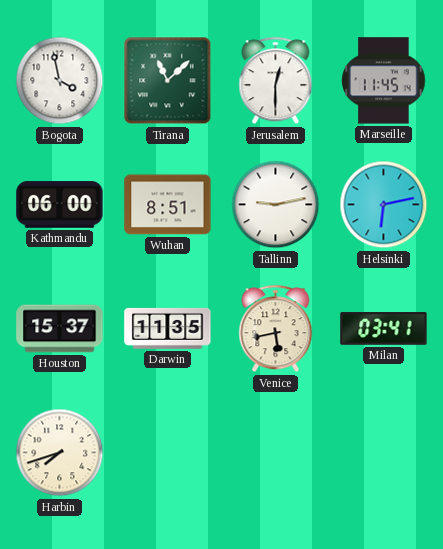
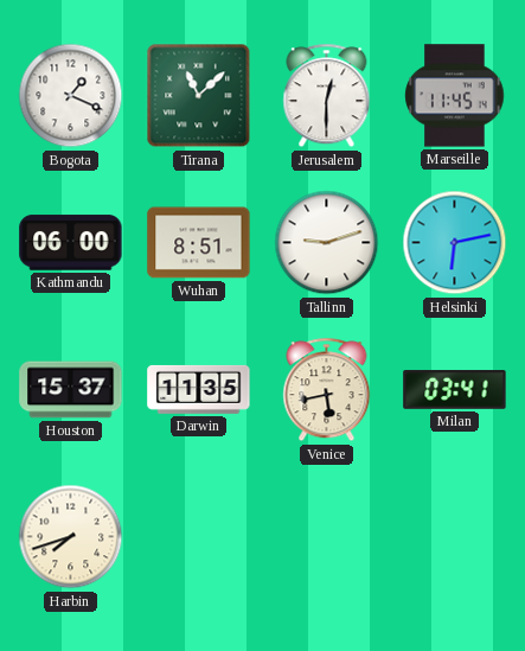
Bogota: 3:58 -> 1:19
Tallinn: 9:13 -> 9:12
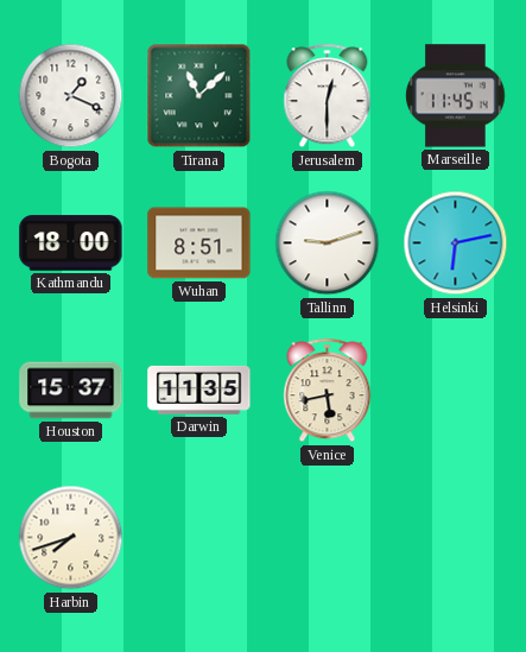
Kathmandu: 06:00 -> 18:00
Milan: 03:41 -> none
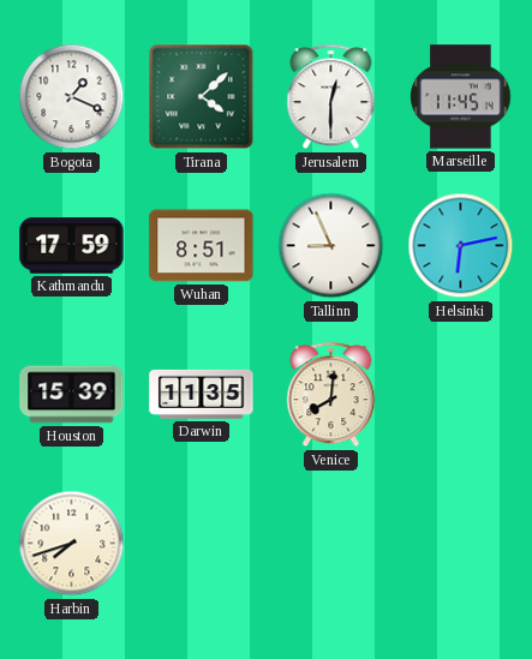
Tirana: 11:08 -> 4:08
Kathmandu: 18:00 -> 17:59
Tallinn: 9:12 -> 8:56
Houston: 15:37 -> 15:39
Venice: 5:43 -> 8:01
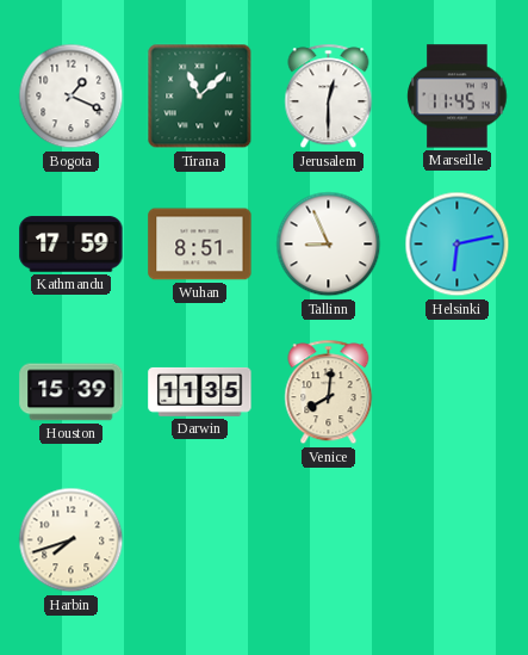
Tirana: 4:08 -> 11:08
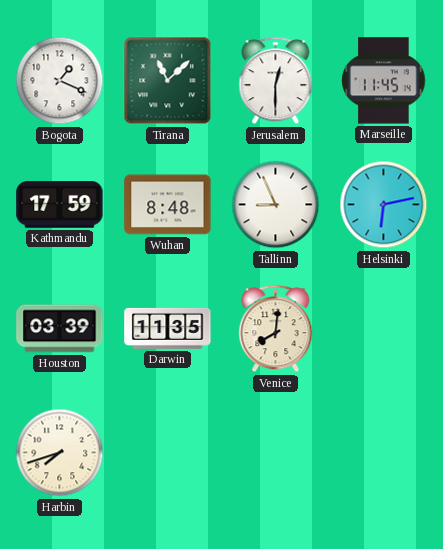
Wuhan: 8:51 -> 8:48
Houston: 15:39 -> 03:39
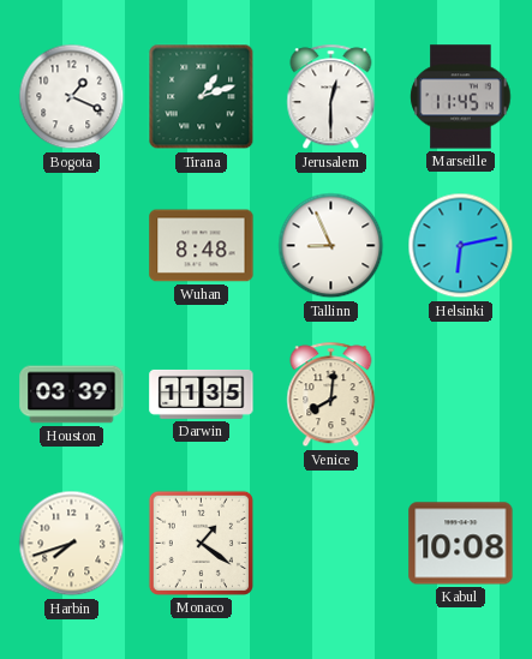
Tirana: 11:08 -> 1:12
Kathmandu: 17:59 -> none
Monaco: none -> 1:21
Kabul: none -> 10:08
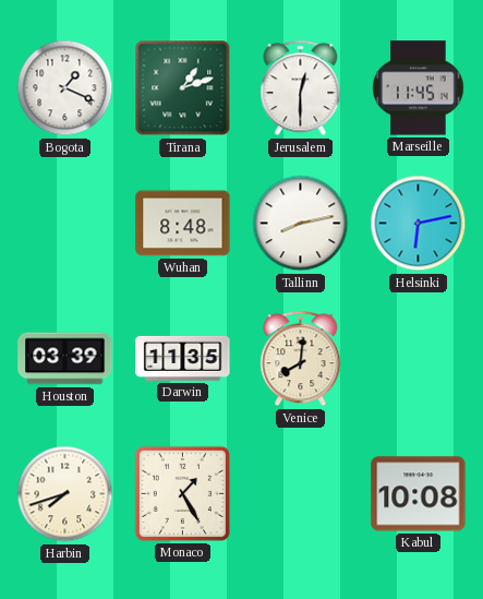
Tallinn: 8:56 -> 8:13
Monaco: 1:21 -> 1:25
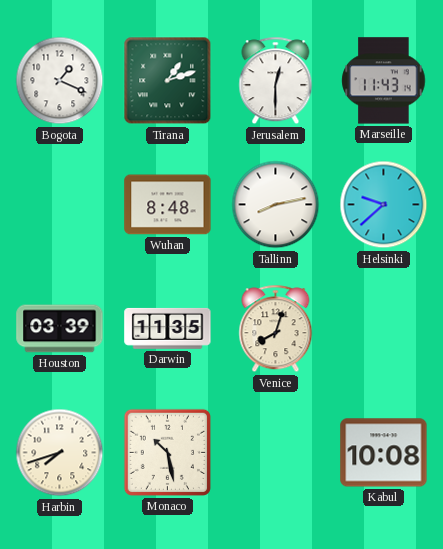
Marseille: 11:45 -> 11:43
Helsinki: 6:13 -> 9:38
Venice: 8:01 -> 8:03
Monaco: 1:25 -> 10:28
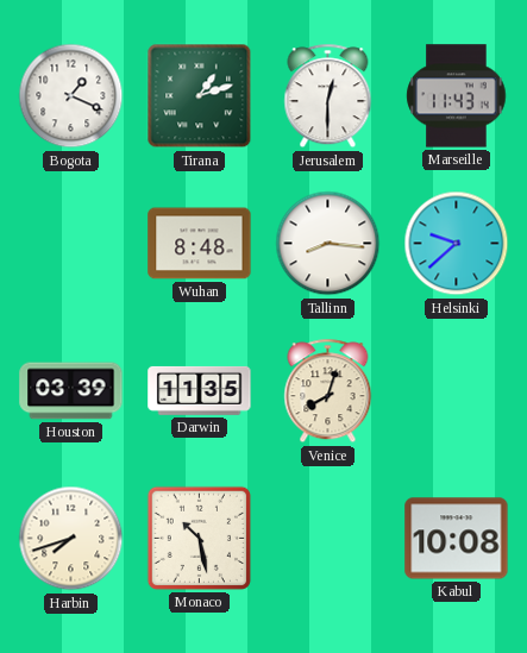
Tallinn: 8:13 -> 8:16
